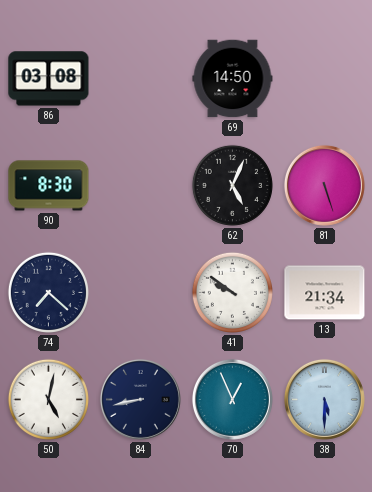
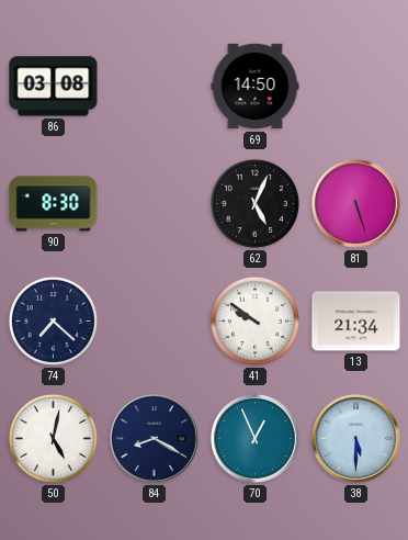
84: 8:43 -> 8:20
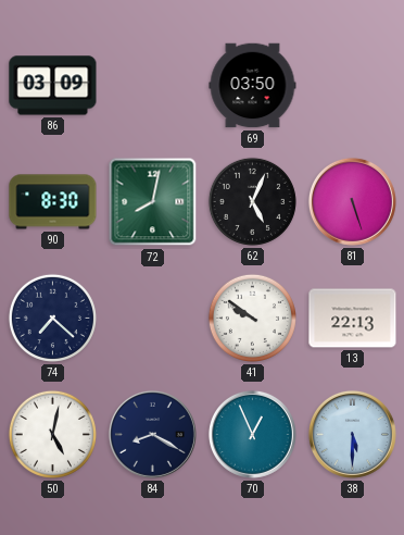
86: 03:08 -> 03:09
69: 14:50 -> 03:50
72: none -> 8:02
13: 21:34 -> 22:13
